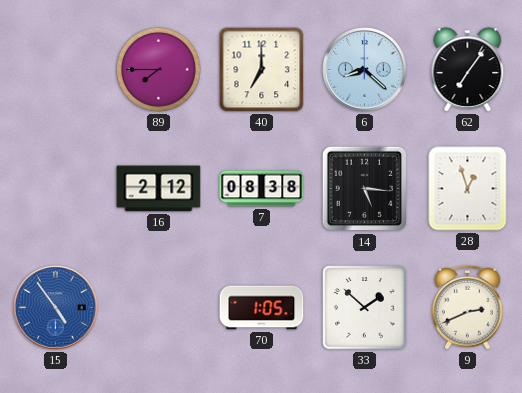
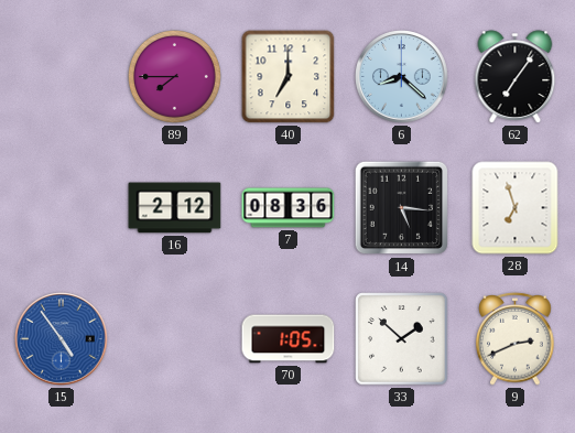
7: 08:38 -> 08:36
28: 12:57 -> 6:57
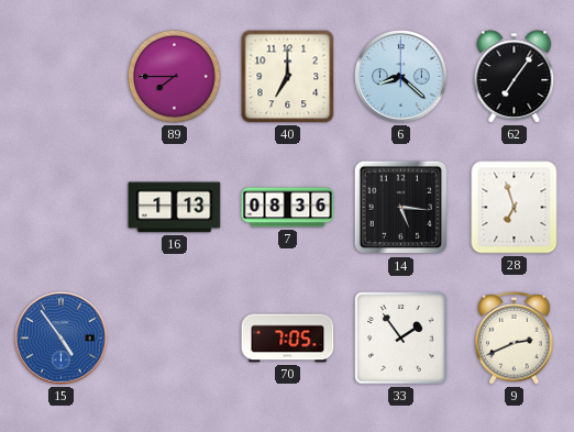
16: 2:12 -> 1:13
70: 1:05 -> 7:05
33: 1:52 -> 1:54
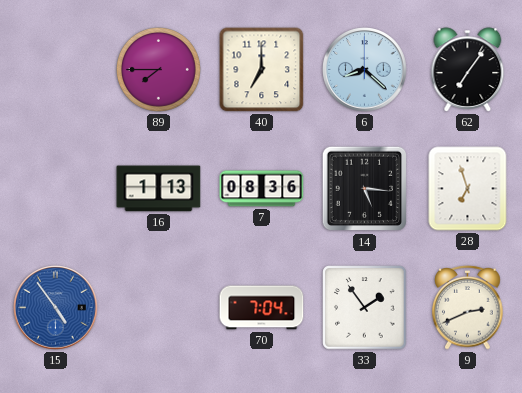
70: 7:05 -> 7:04
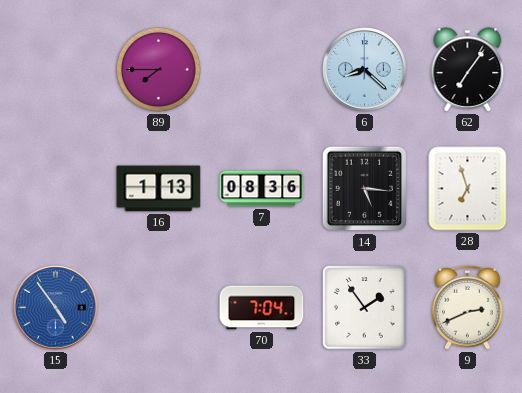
40: 7:00 -> none
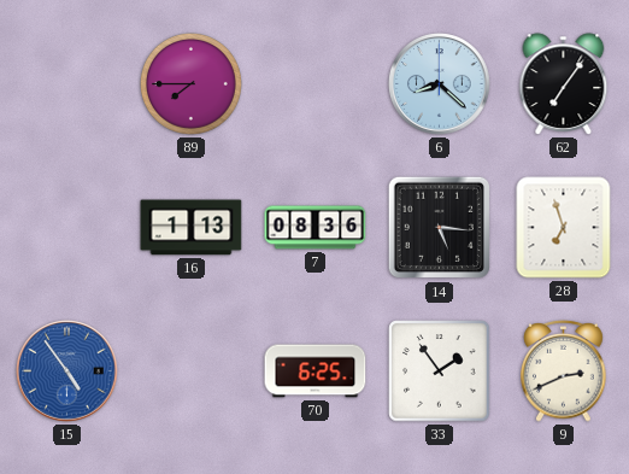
70: 7:04 -> 6:25
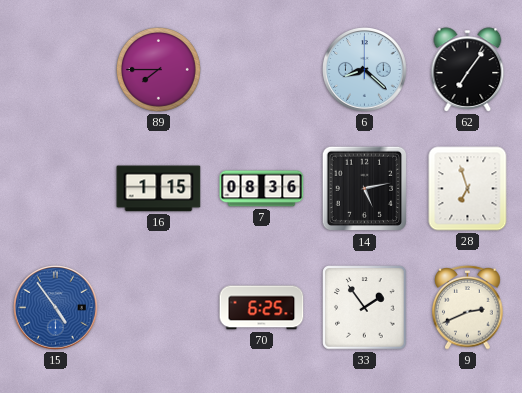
16: 1:13 -> 1:15
14: 5:16 -> 5:13
